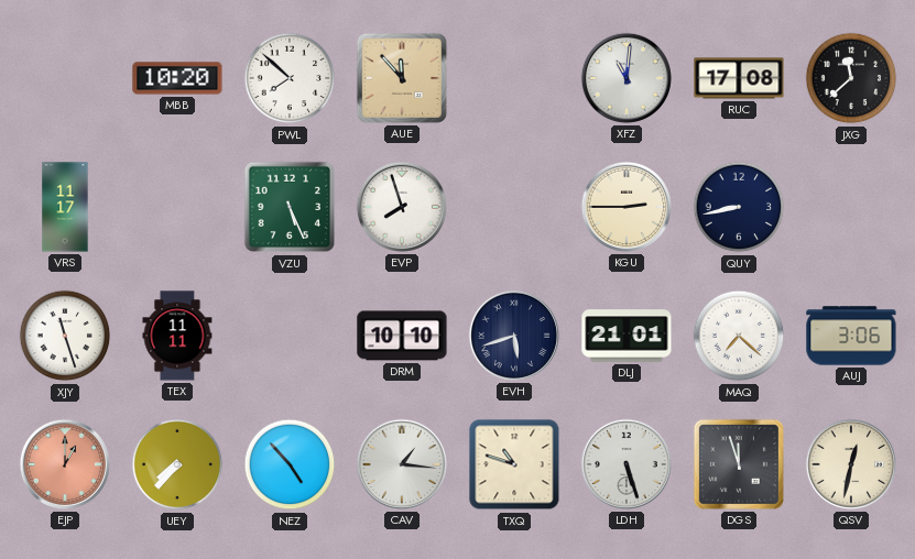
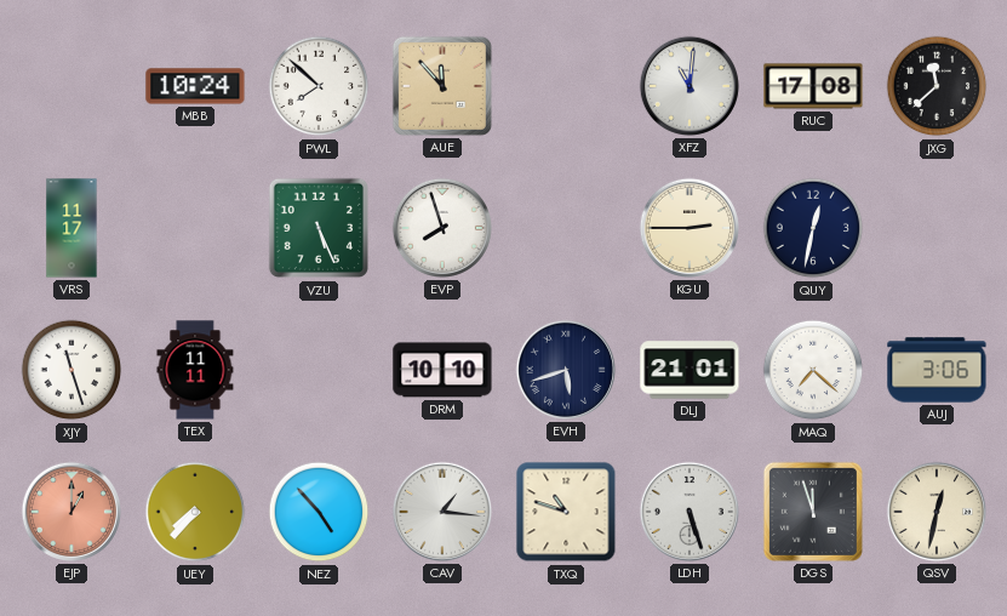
MBB: 10:20 -> 10:24
QUY: 8:43 -> 12:32
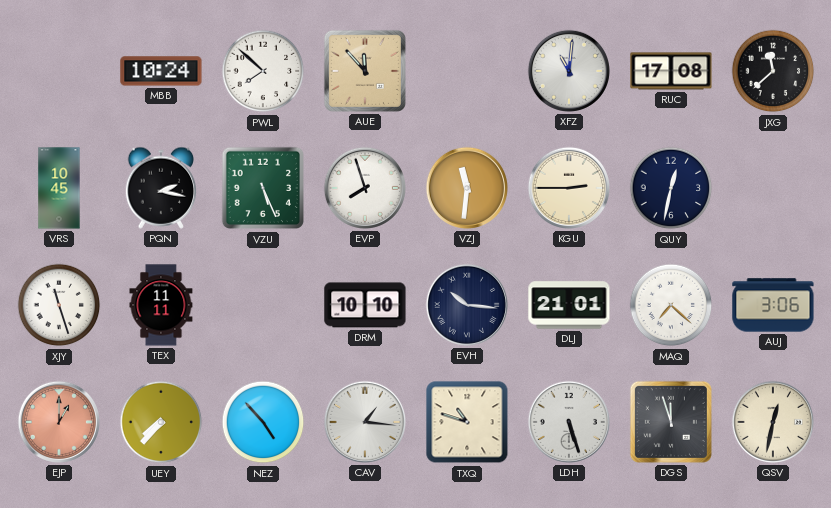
VRS: 11:17 -> 10:45
PQN: none -> 2:17
VZJ: none -> 11:31
EVH: 5:42 -> 10:16
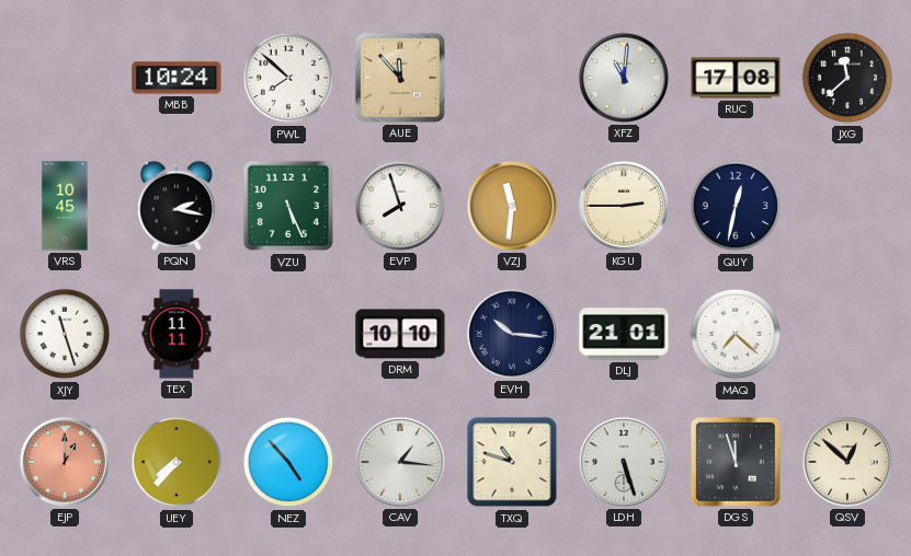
AUJ: 3:06 -> none
QSV: 12:32 -> 12:52
